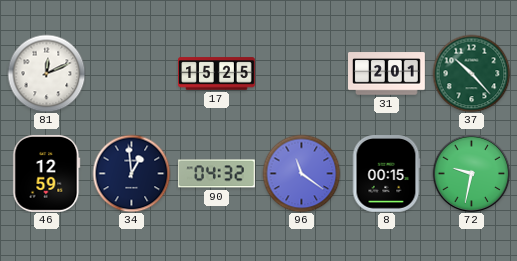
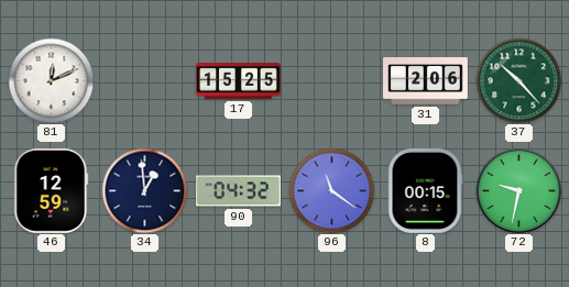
31: 2:01 -> 2:06
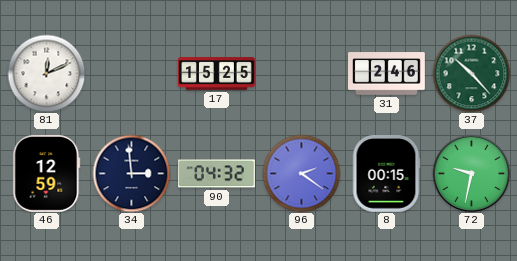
31: 2:06 -> 2:46
34: 12:59 -> 2:59
96: 11:21 -> 2:21
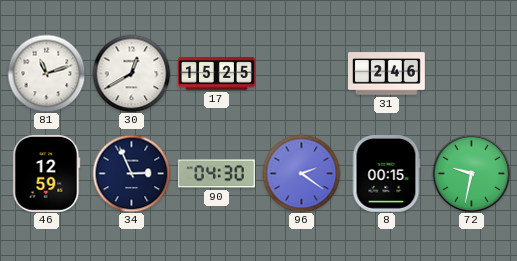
81: 12:11 -> 11:12
30: none -> 12:40
37: 10:23 -> none
34: 2:59 -> 2:56
90: 04:32 -> 04:30
